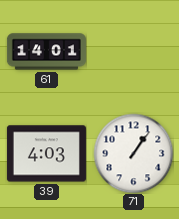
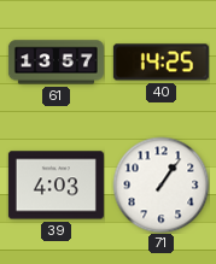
61: 14:01 -> 13:57
40: none -> 14:25
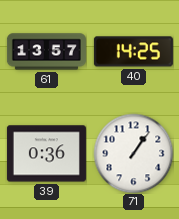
39: 4:03 -> 0:36
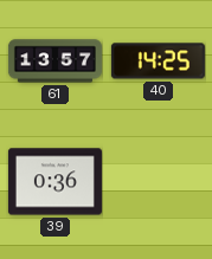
71: 1:06 -> none
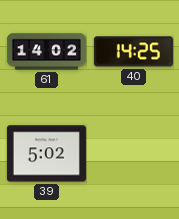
61: 13:57 -> 14:02
39: 0:36 -> 5:02
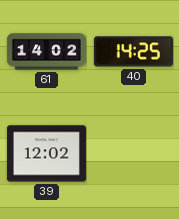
39: 5:02 -> 12:02
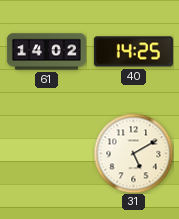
39: 12:02 -> none
31: none -> 5:10
